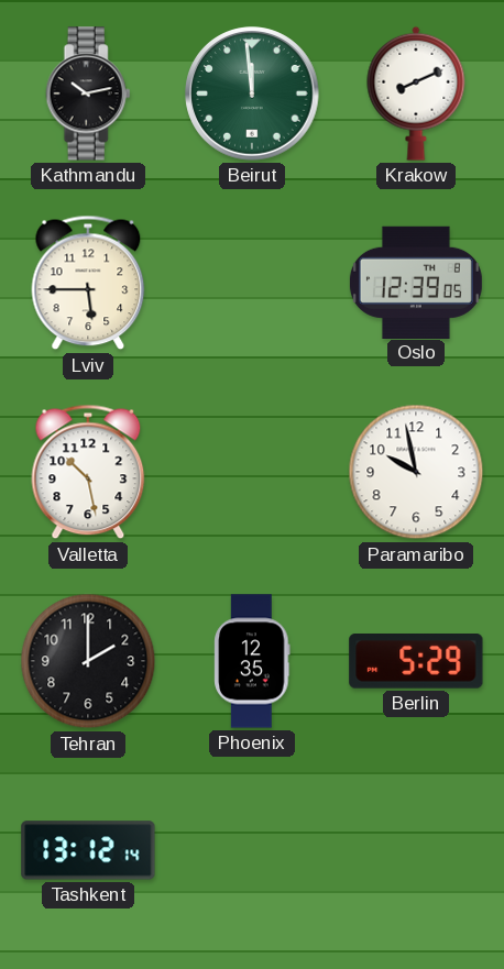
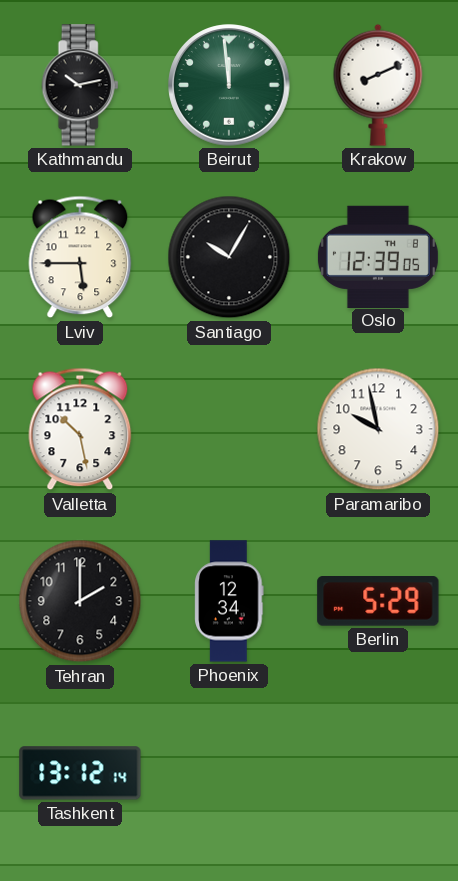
Santiago: none -> 10:05
Phoenix: 12:35 -> 12:34
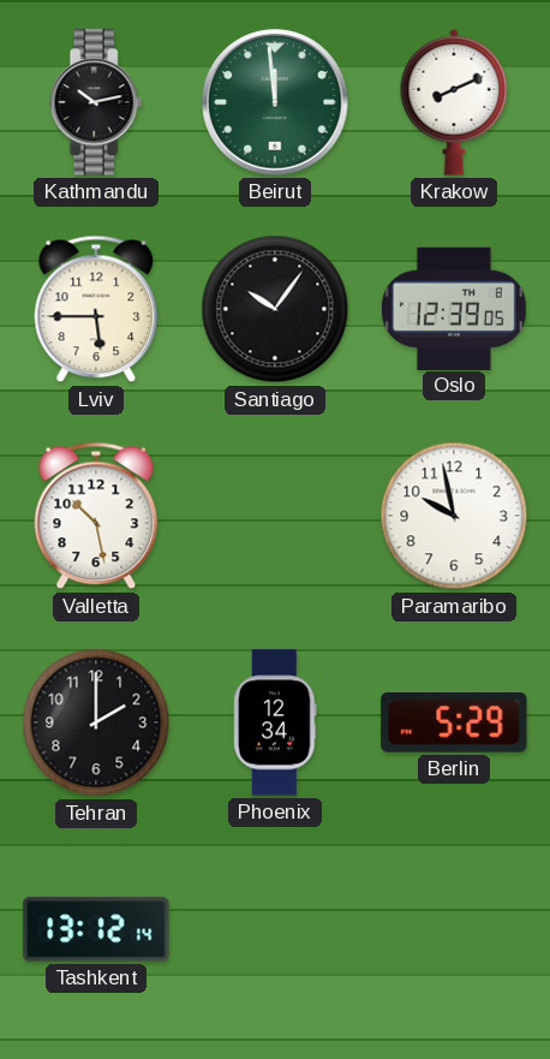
Santiago: 10:05 -> 10:06
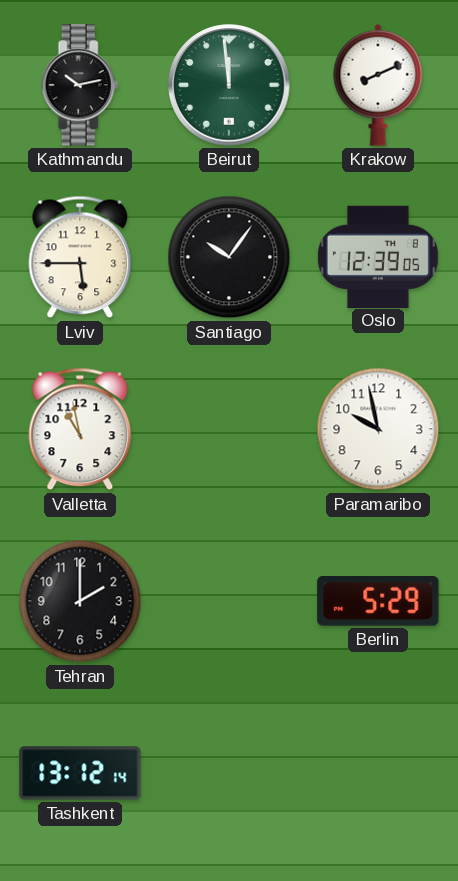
Valletta: 10:28 -> 10:58
Phoenix: 12:34 -> none
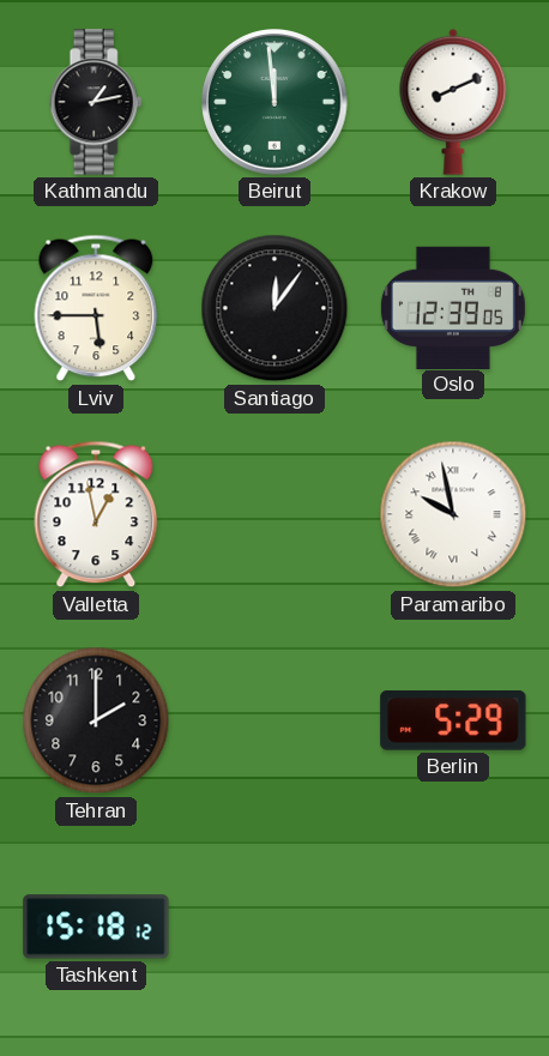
Kathmandu: 10:13 -> 1:13
Santiago: 10:06 -> 12:06
Valletta: 10:58 -> 12:58
Paramaribo numerals: Arabic -> Roman
Tashkent: 13:12 -> 15:18
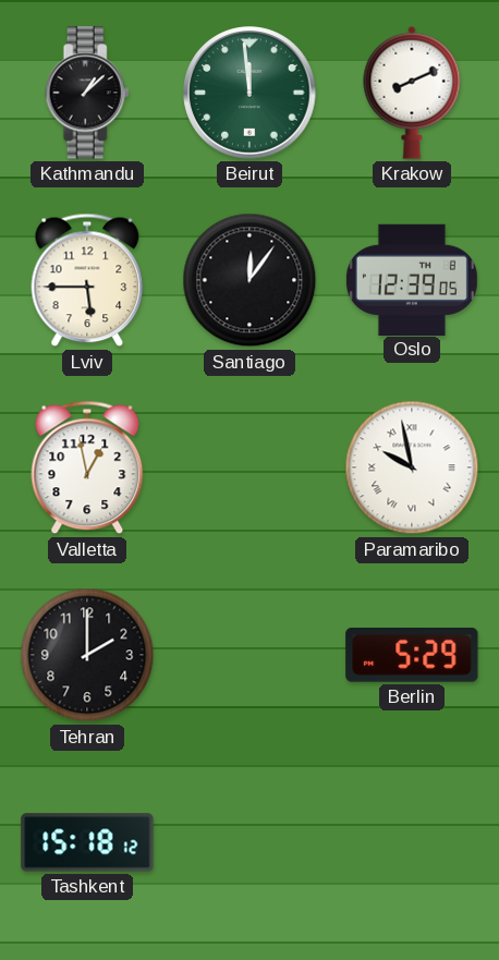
Kathmandu: 1:13 -> 1:08
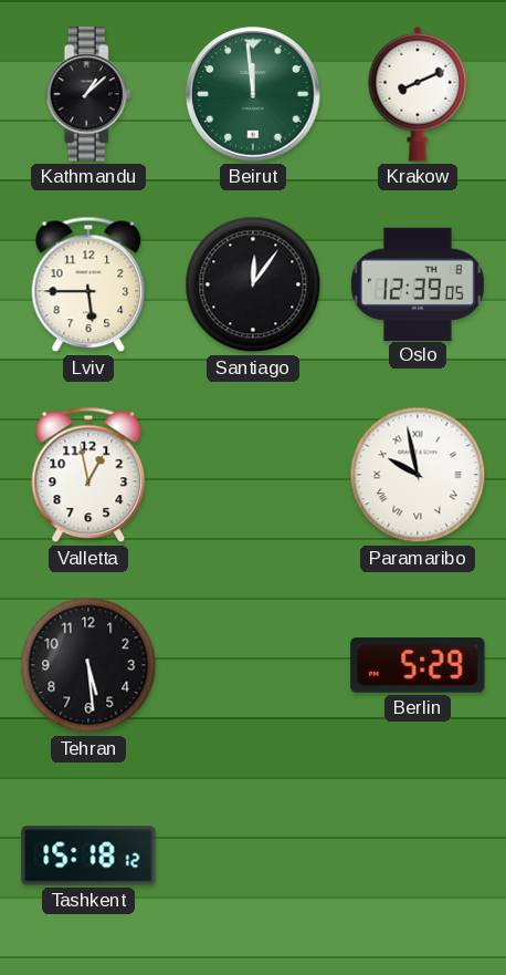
Tehran: 2:00 -> 5:29
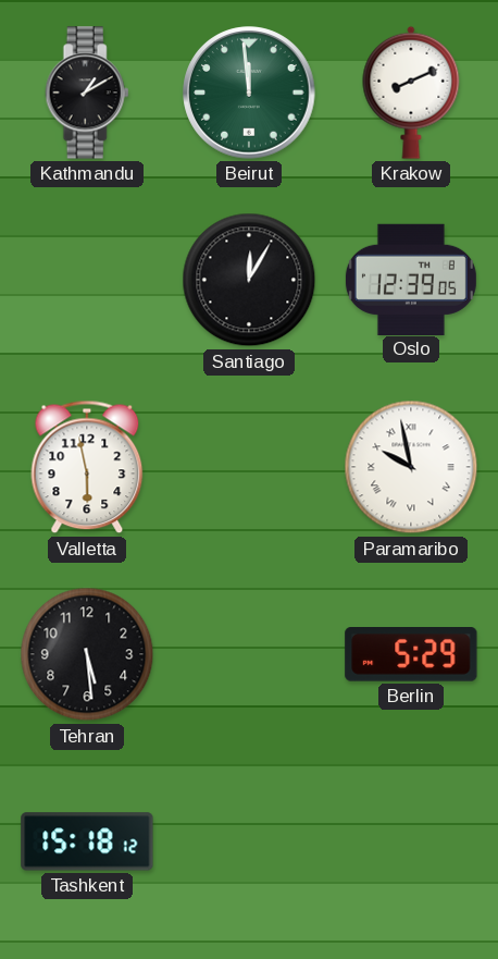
Kathmandu: 1:08 -> 1:10
Lviv: 5:45 -> none
Santiago: 12:06 -> 12:05
Valletta: 12:58 -> 5:58
